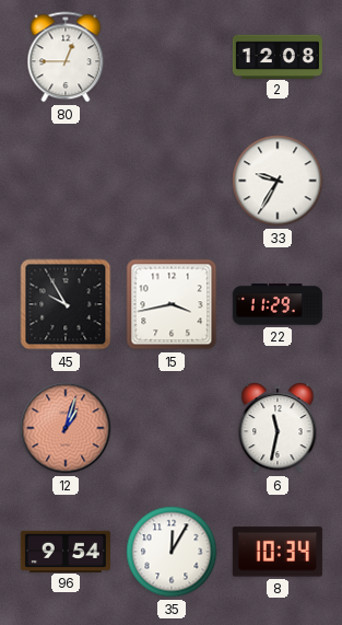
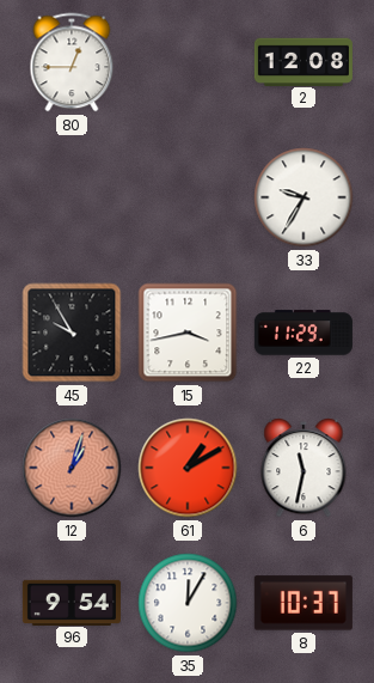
61: none -> 1:10
8: 10:34 -> 10:37
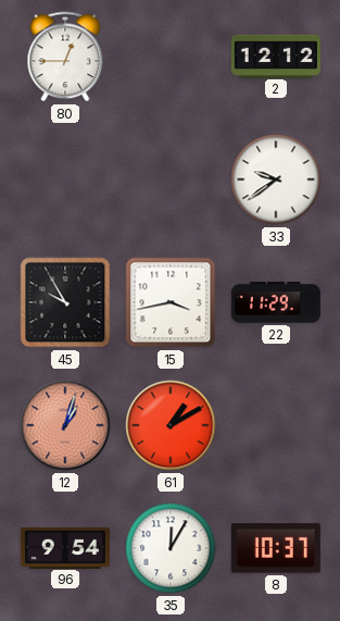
2: 12:08 -> 12:12
33: 9:35 -> 9:39
6: 11:32 -> none
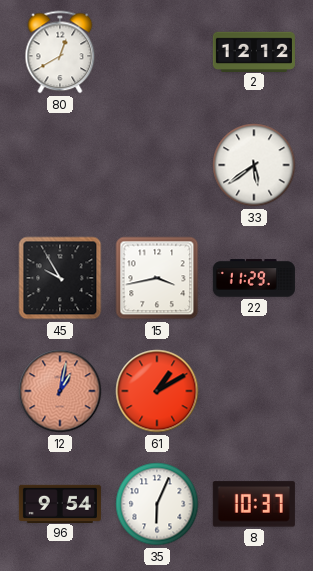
80: 12:45 -> 12:40
33: 9:39 -> 5:39
12: 1:03 -> 1:02
35: 12:05 -> 6:04
